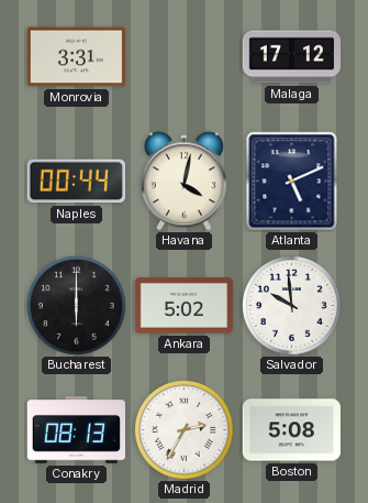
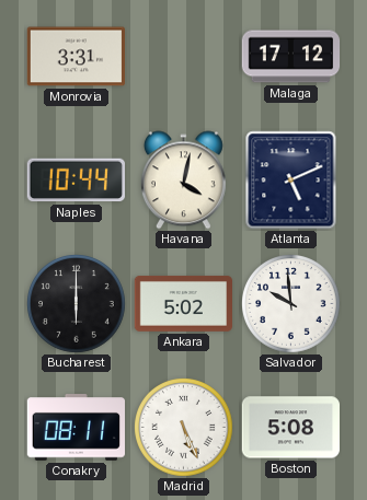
Naples: 00:44 -> 10:44
Conakry: 08:13 -> 08:11
Madrid: 2:35 -> 5:26
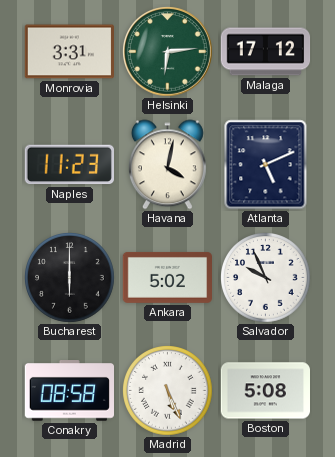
Helsinki: none -> 6:14
Naples: 10:44 -> 11:23
Salvador: 9:59 -> 9:56
Conakry: 08:11 -> 08:58
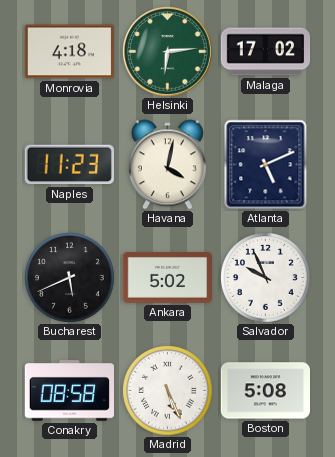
Monrovia: 3:31 -> 4:18
Malaga: 17:12 -> 17:02
Bucharest: 6:00 -> 5:41
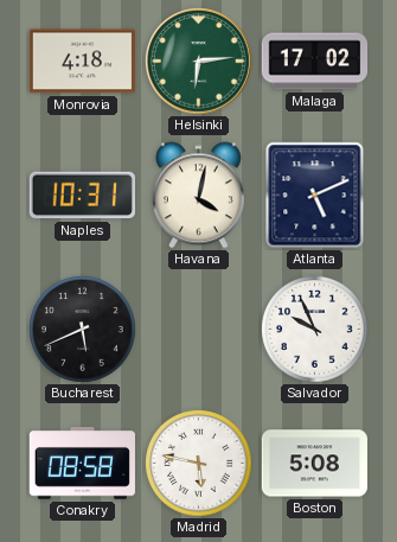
Naples: 11:23 -> 10:31
Ankara: 5:02 -> none
Madrid: 5:26 -> 5:47
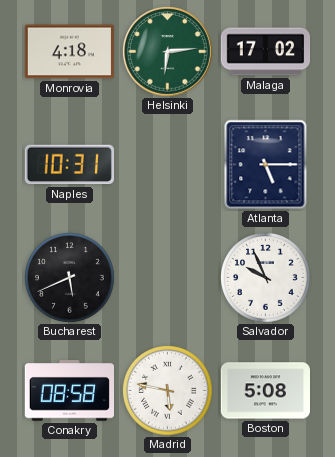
Havana: 4:02 -> none
Atlanta: 5:11 -> 5:15
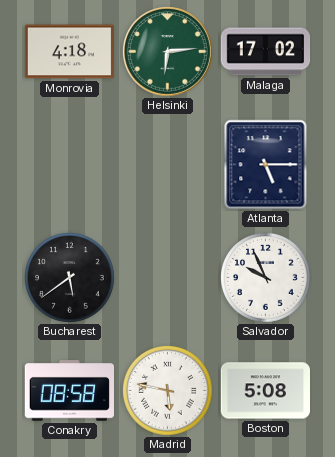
Naples: 10:31 -> none
Bucharest: 5:41 -> 5:39
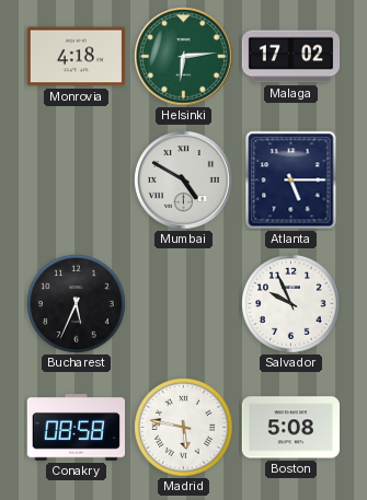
Mumbai: none -> 4:50
Bucharest: 5:39 -> 5:34
